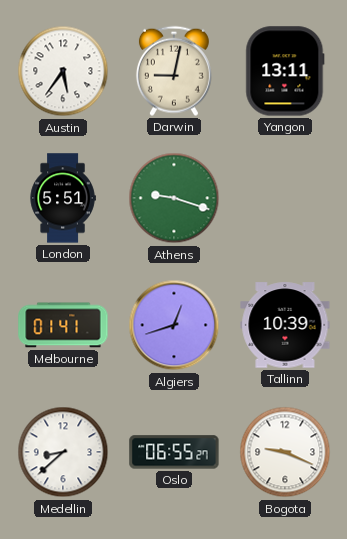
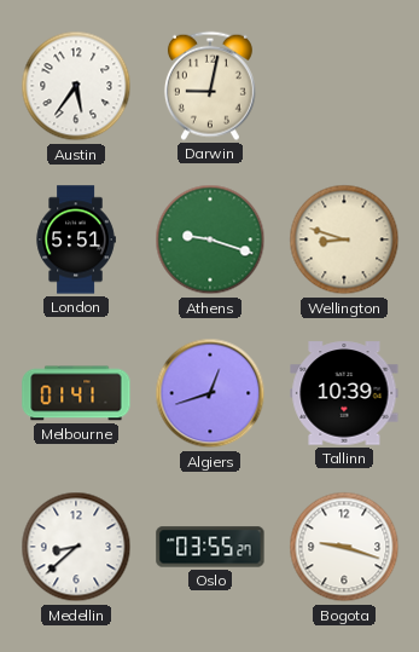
Yangon: 13:11 -> none
Wellington: none -> 8:48
Oslo: 06:55 -> 03:55
Bogota: 9:19 -> 9:18
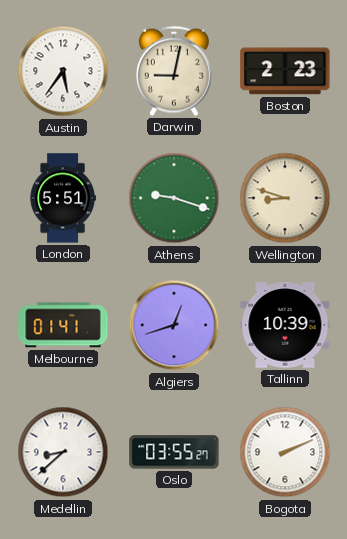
Boston: none -> 2:23
Bogota: 9:18 -> 2:11
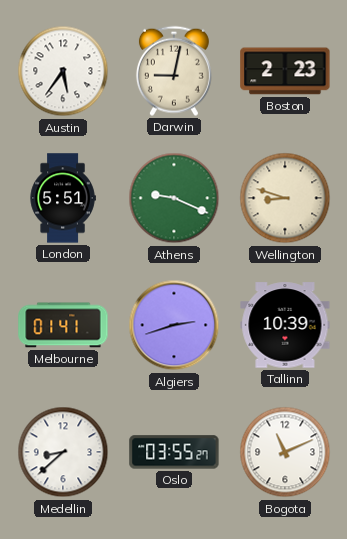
Athens: 9:18 -> 9:19
Algiers: 12:42 -> 2:42
Bogota: 2:11 -> 11:11
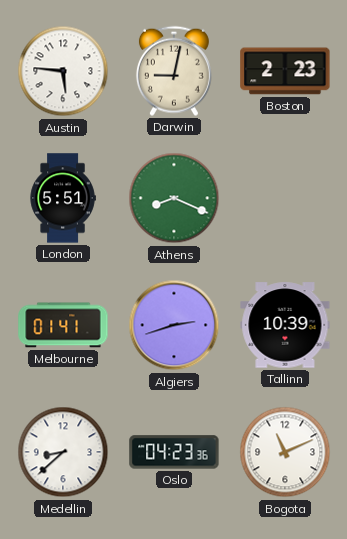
Austin: 5:36 -> 5:46
Athens: 9:19 -> 8:19
Wellington: 8:48 -> none
Oslo: 03:55 -> 04:23
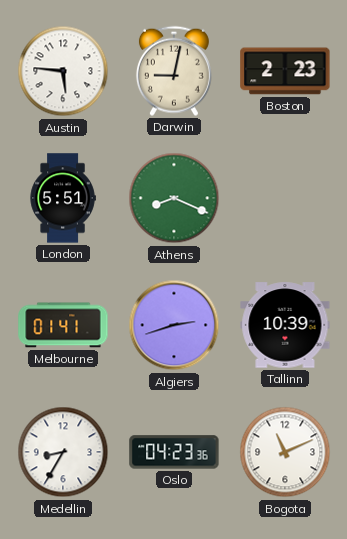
Medellin: 8:38 -> 8:35
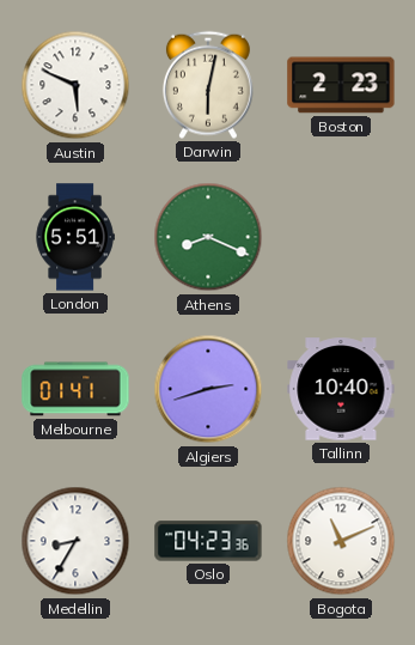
Austin: 5:46 -> 5:49
Darwin: 9:02 -> 6:02
Tallinn: 10:39 -> 10:40
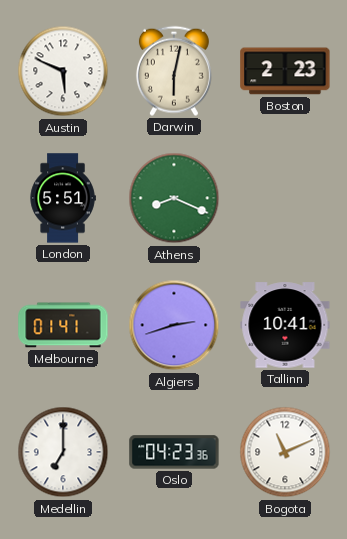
Tallinn: 10:40 -> 10:41
Medellin: 8:35 -> 7:00
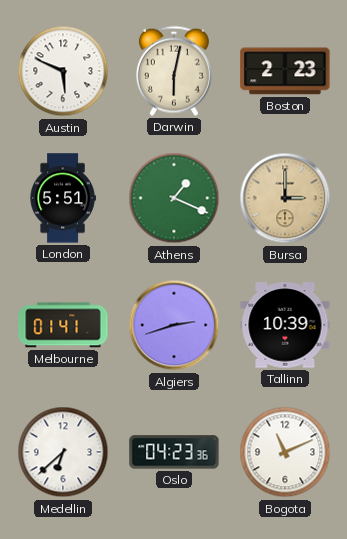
Athens: 8:19 -> 1:19
Bursa: none -> 3:00
Tallinn: 10:41 -> 10:39
Medellin: 7:00 -> 6:38
